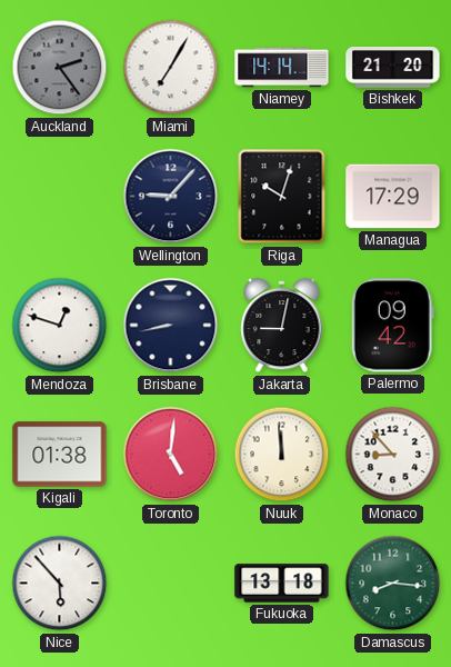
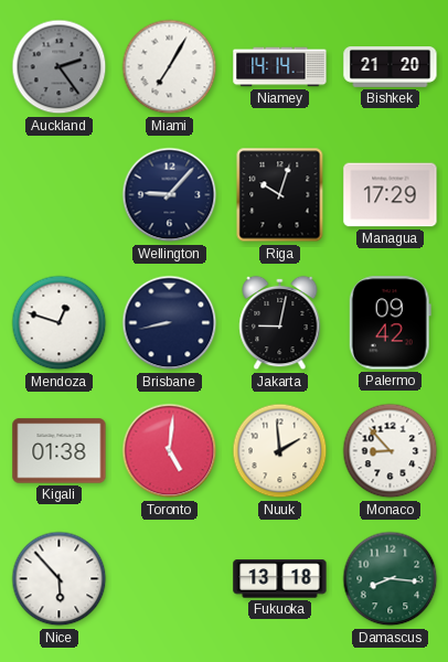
Nuuk: 11:59 -> 1:59
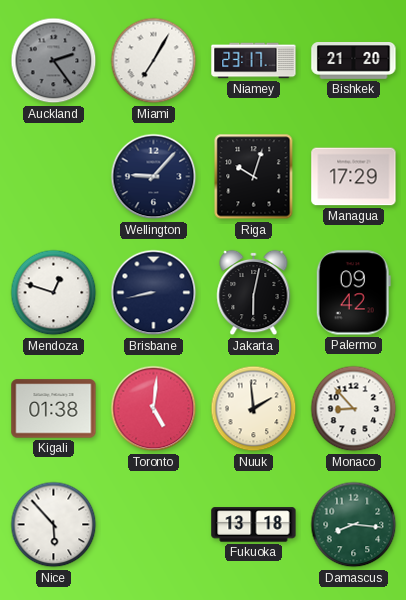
Niamey: 14:14 -> 23:17
Jakarta: 9:02 -> 6:02
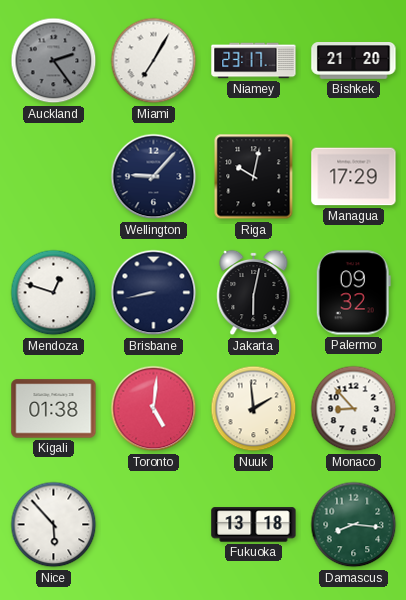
Riga: 10:03 -> 10:02
Palermo: 09:42 -> 09:32
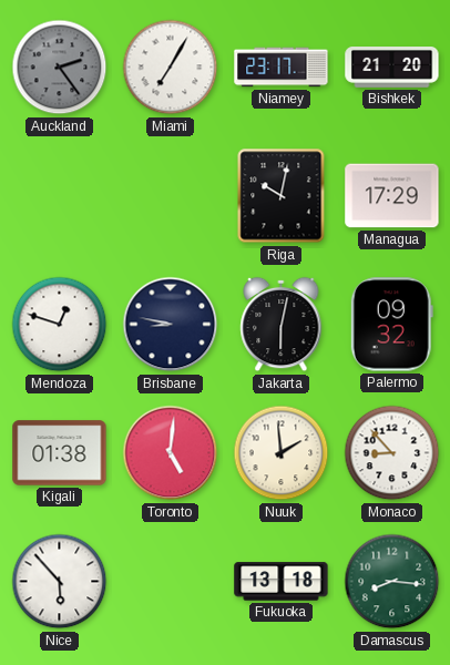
Wellington: 9:07 -> none
Brisbane: 8:43 -> 8:47
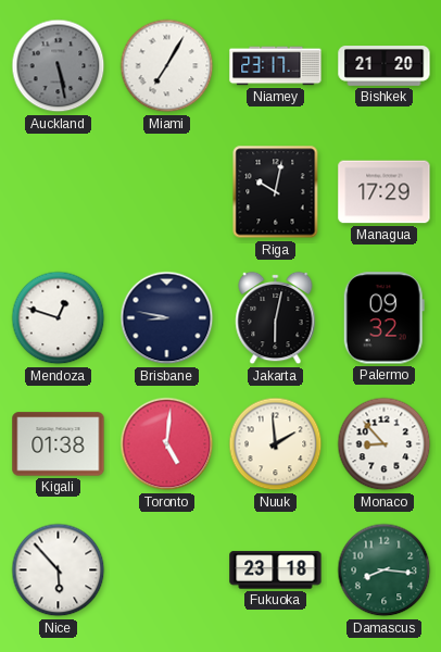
Auckland: 2:24 -> 5:28
Fukuoka: 13:18 -> 23:18
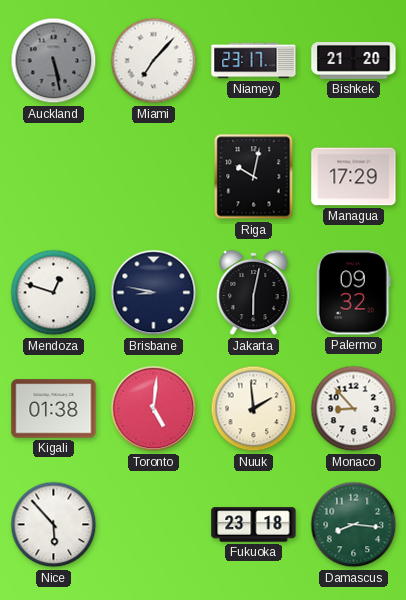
Miami: 7:05 -> 7:07
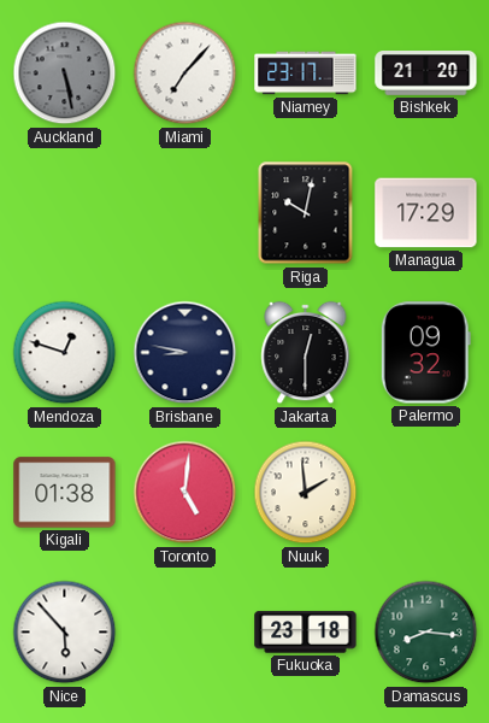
Jakarta: 6:02 -> 12:30
Monaco: 8:53 -> none
